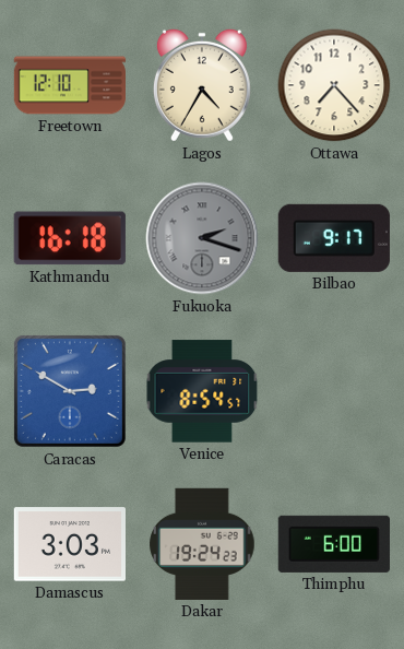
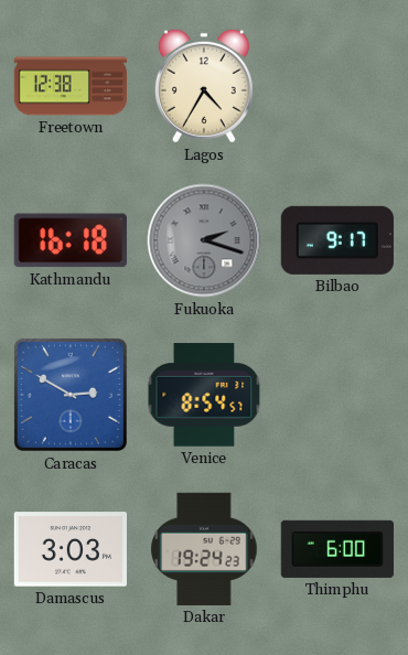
Freetown: 12:10 -> 12:38
Ottawa: 7:23 -> none
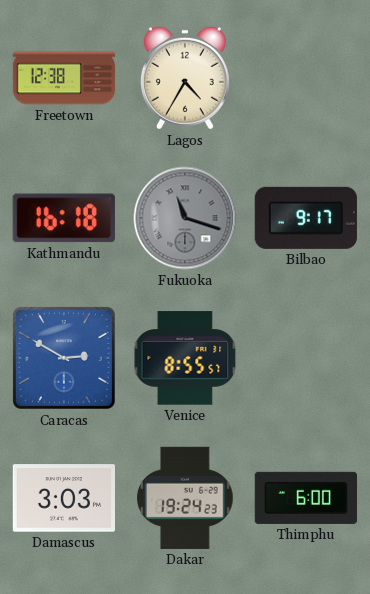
Fukuoka: 2:18 -> 11:18
Venice: 8:54 -> 8:55
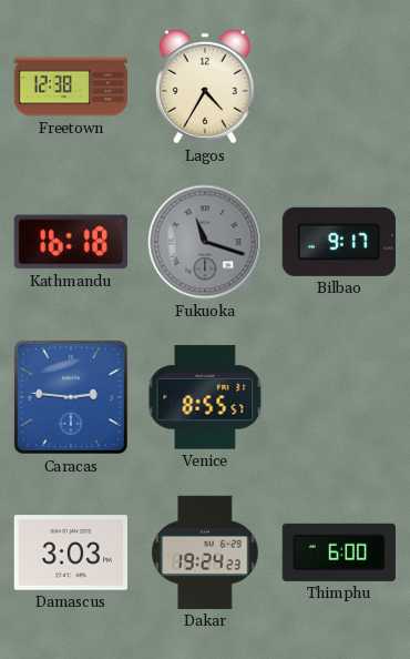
Caracas: 2:50 -> 2:46
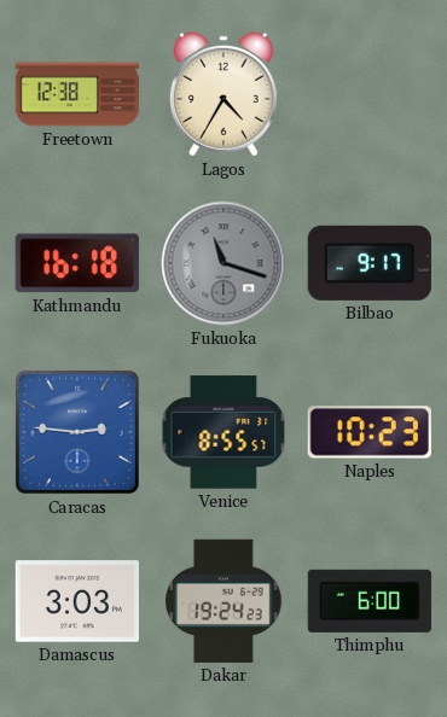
Naples: none -> 10:23
